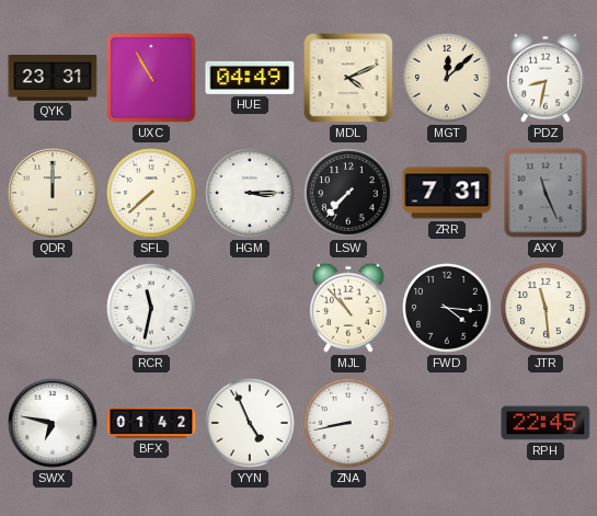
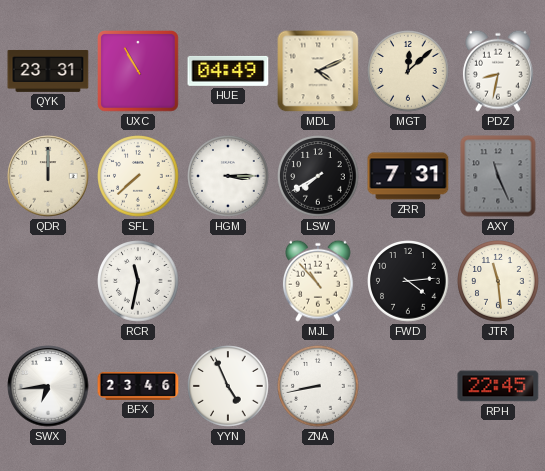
LSW: 7:37 -> 7:40
FWD: 4:16 -> 4:14
SWX: 6:47 -> 6:44
BFX: 01:42 -> 23:46
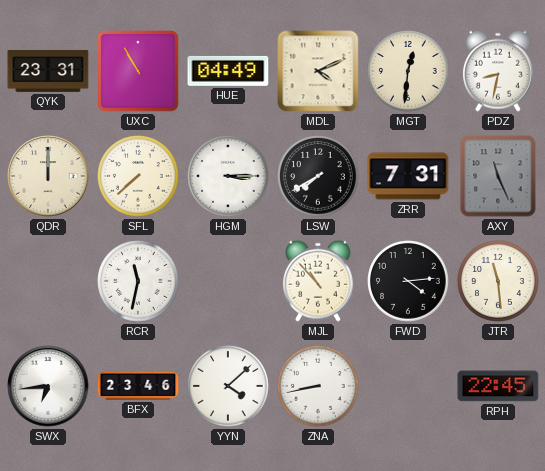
MGT: 12:08 -> 12:31
YYN: 4:56 -> 4:08
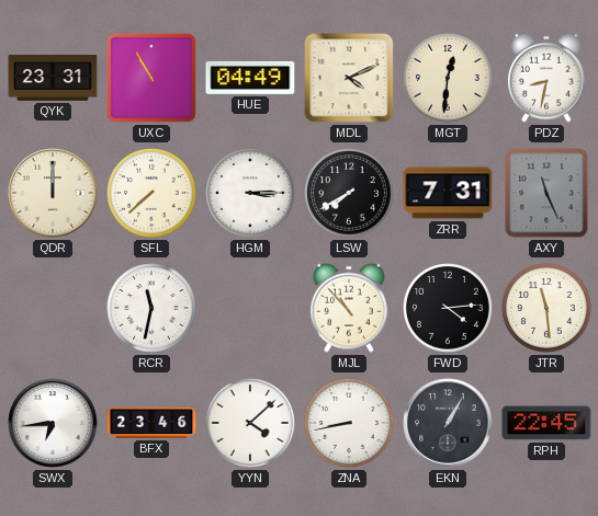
EKN: none -> 1:05
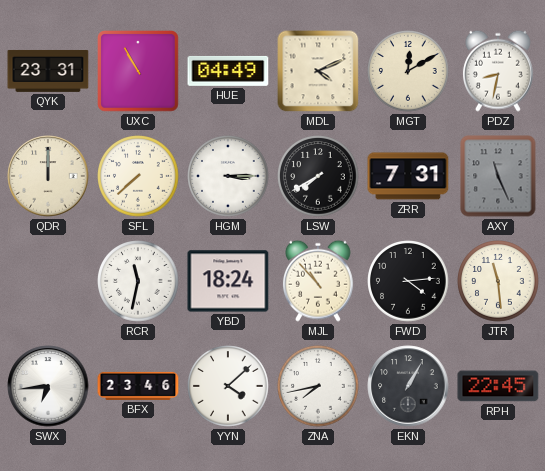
MGT: 12:31 -> 12:10
YBD: none -> 18:24
ZNA: 8:43 -> 7:43
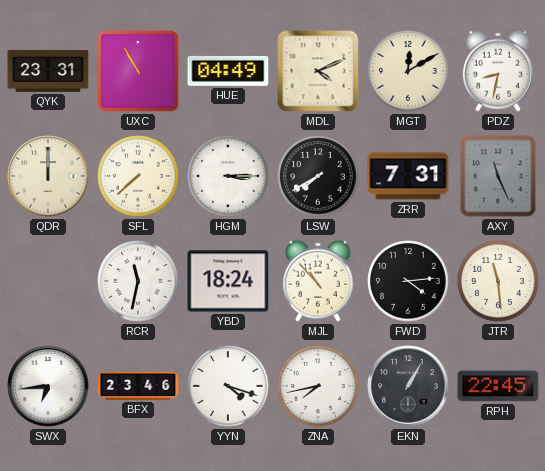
YYN: 4:08 -> 4:18
